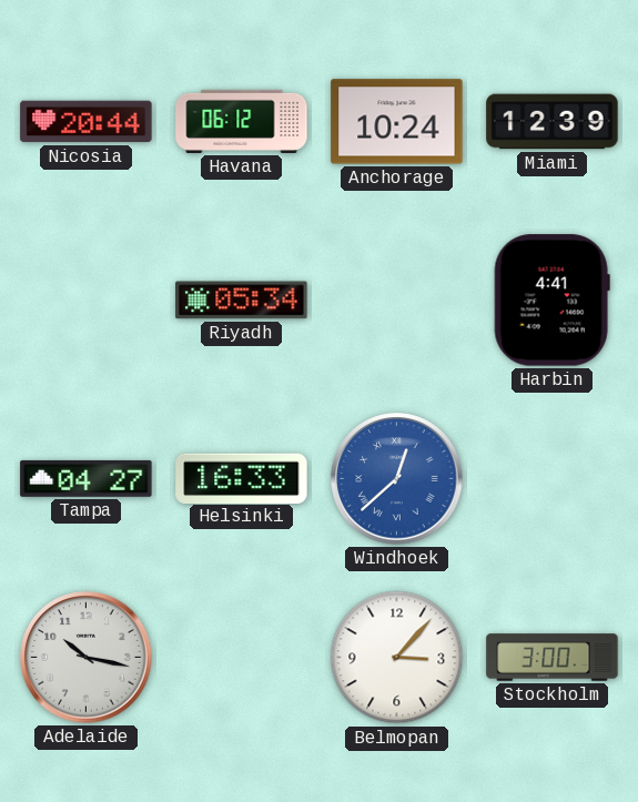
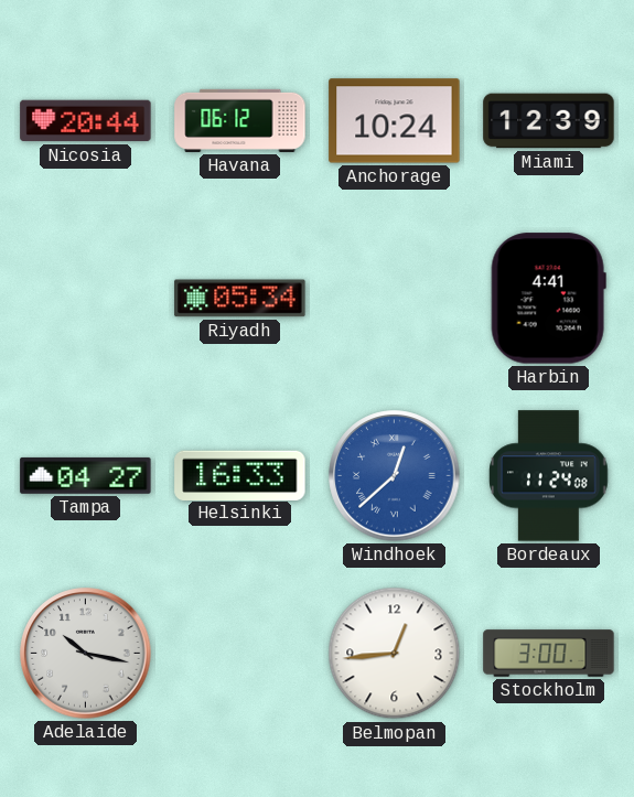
Bordeaux: none -> 11:24
Belmopan: 3:07 -> 12:44
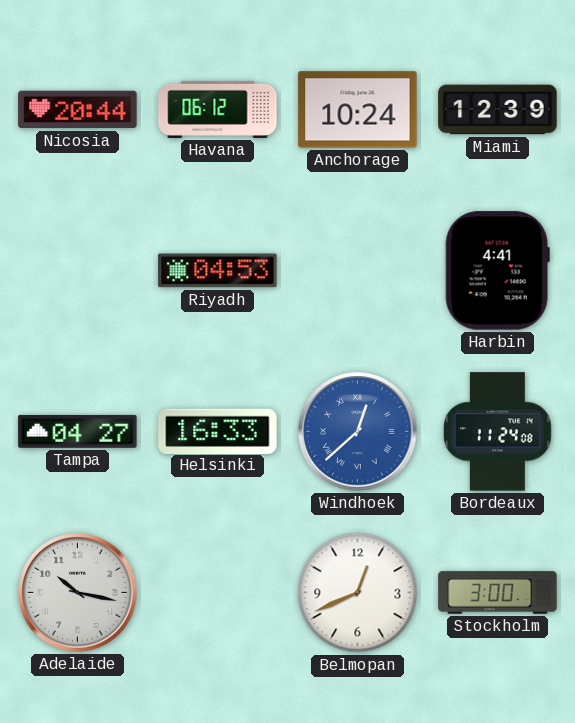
Riyadh: 05:34 -> 04:53
Belmopan: 12:44 -> 12:41
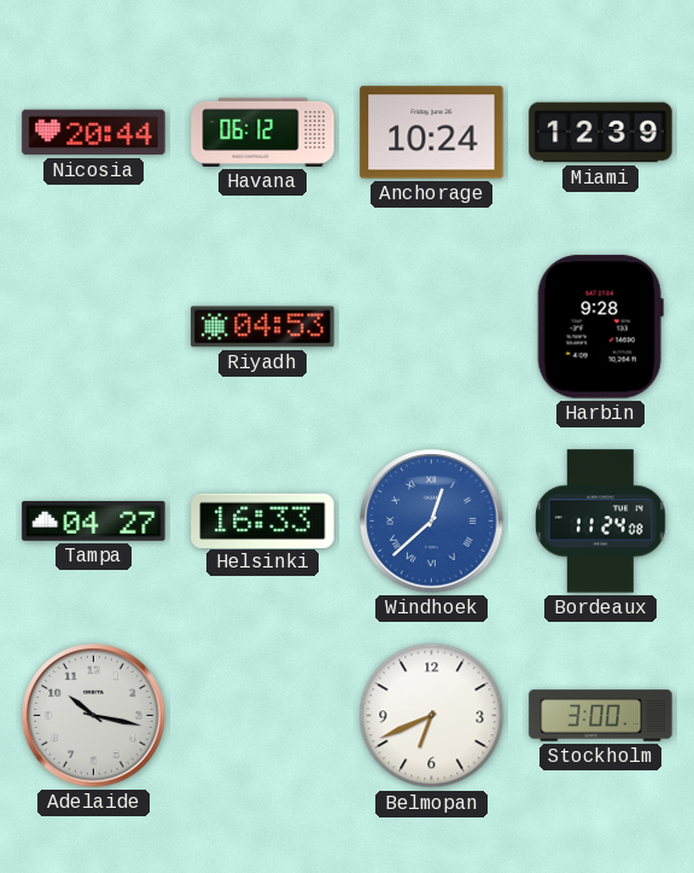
Harbin: 4:41 -> 9:28
Belmopan: 12:41 -> 6:41
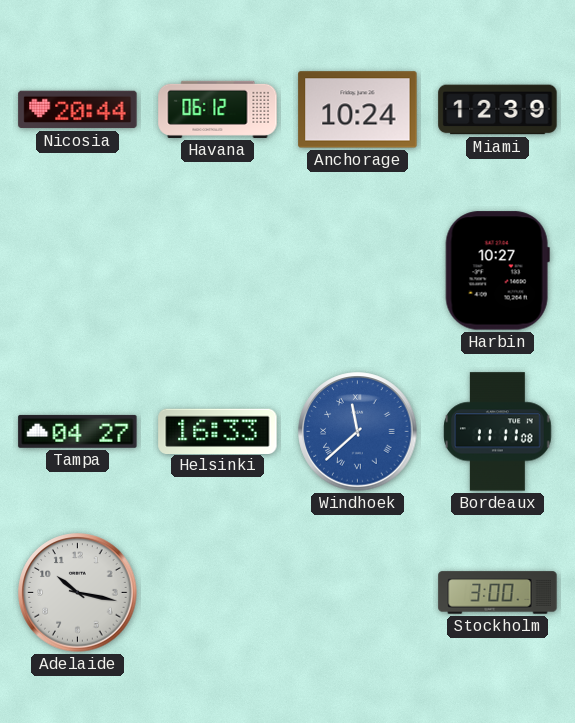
Riyadh: 04:53 -> none
Harbin: 9:28 -> 10:27
Windhoek: 12:38 -> 11:38
Bordeaux: 11:24 -> 11:11
Belmopan: 6:41 -> none
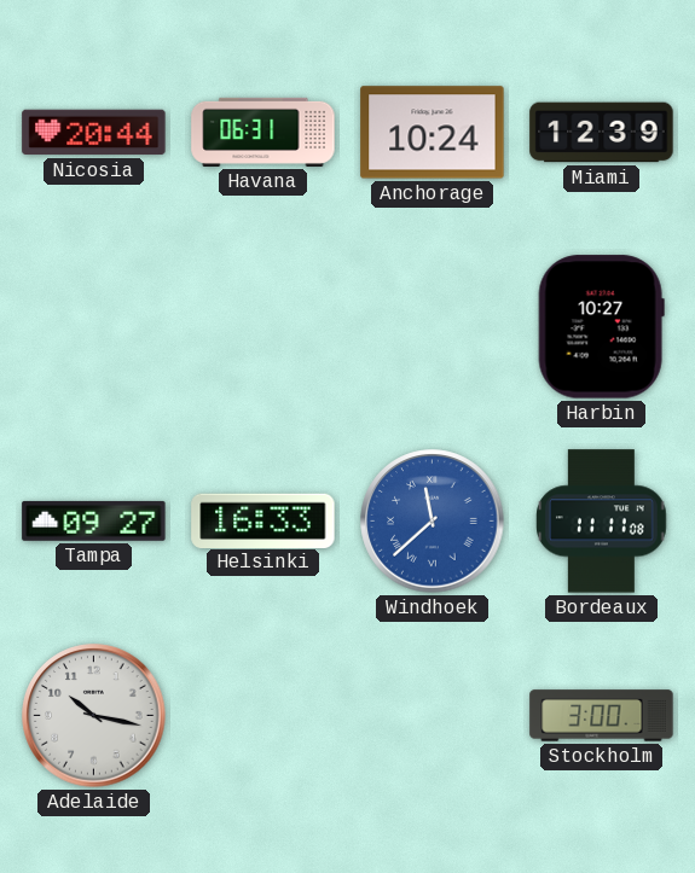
Havana: 06:12 -> 06:31
Tampa: 04:27 -> 09:27
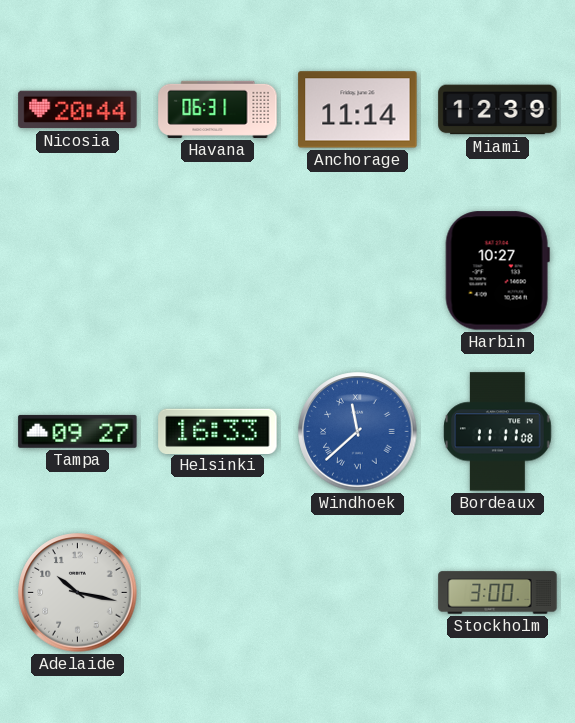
Anchorage: 10:24 -> 11:14
